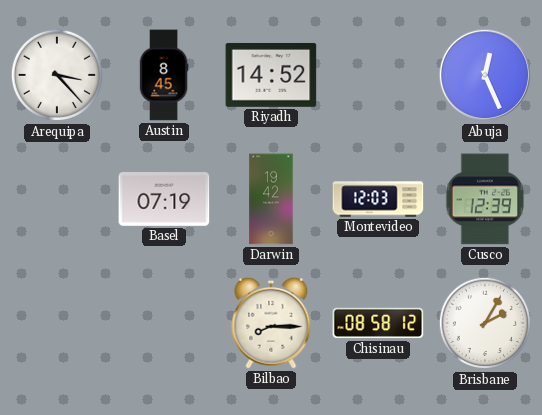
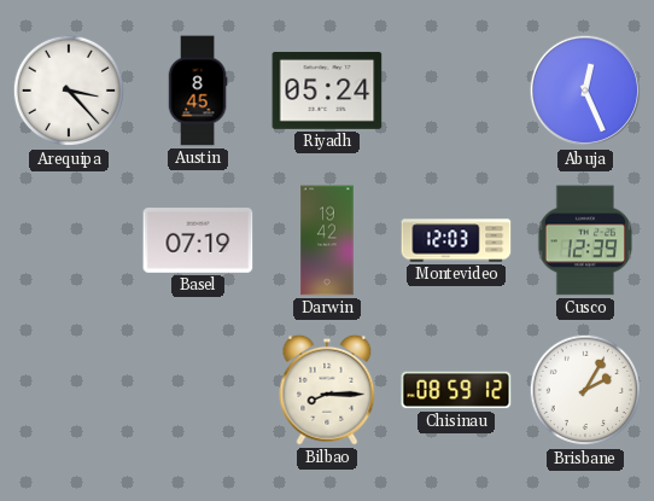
Riyadh: 14:52 -> 05:24
Chisinau: 08:58 -> 08:59
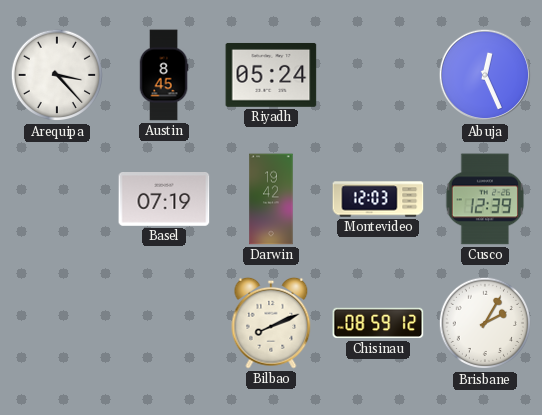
Bilbao: 8:15 -> 8:11
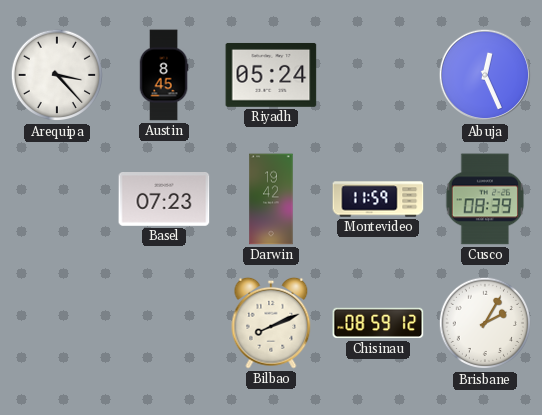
Basel: 07:19 -> 07:23
Montevideo: 12:03 -> 11:59
Cusco: 12:39 -> 08:39
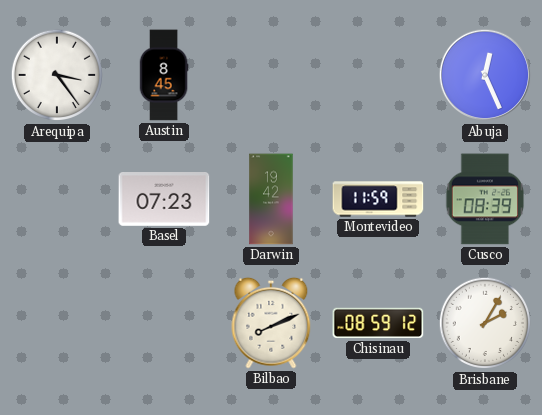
Arequipa: 3:23 -> 3:24
Riyadh: 05:24 -> none
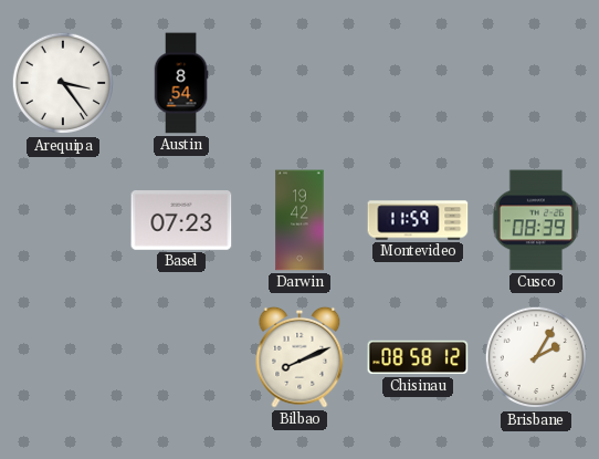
Austin: 8:45 -> 8:54
Abuja: 12:26 -> none
Chisinau: 08:59 -> 08:58
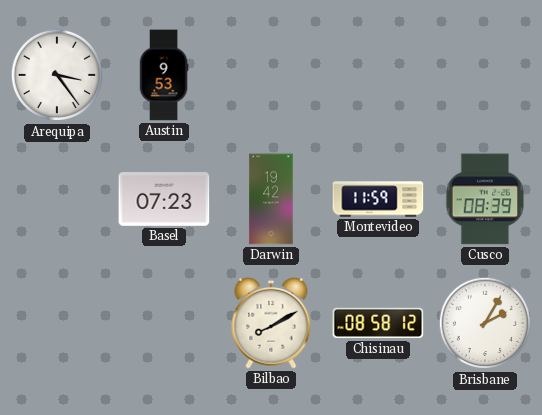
Austin: 8:54 -> 9:53
Bilbao: 8:11 -> 8:10
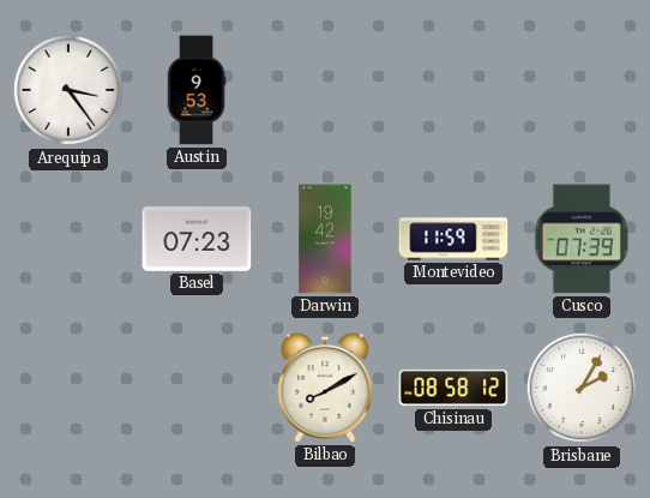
Cusco: 08:39 -> 07:39
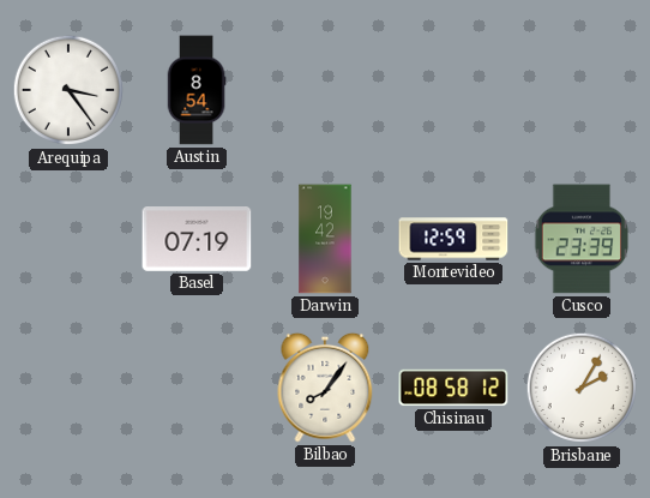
Austin: 9:53 -> 8:54
Basel: 07:23 -> 07:19
Montevideo: 11:59 -> 12:59
Cusco: 07:39 -> 23:39
Bilbao: 8:10 -> 8:06
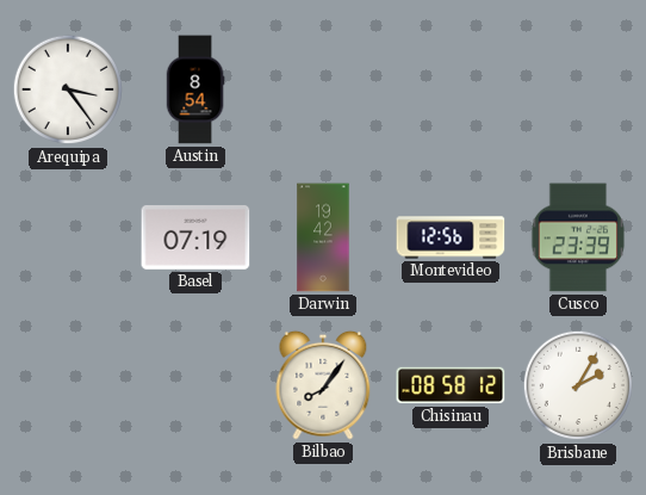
Montevideo: 12:59 -> 12:56
